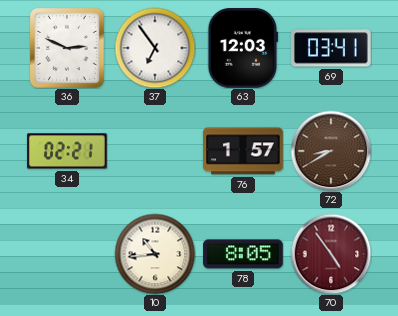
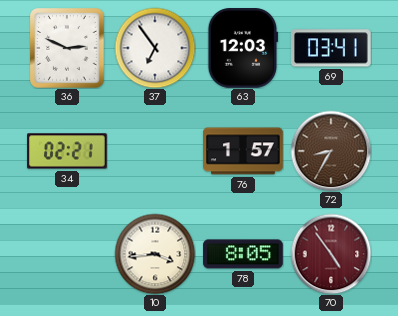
72: 8:40 -> 8:35
10: 10:44 -> 3:44
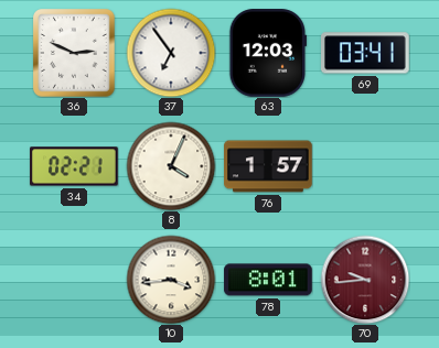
8: none -> 4:04
72: 8:35 -> none
78: 8:05 -> 8:01
70: 4:54 -> 9:44
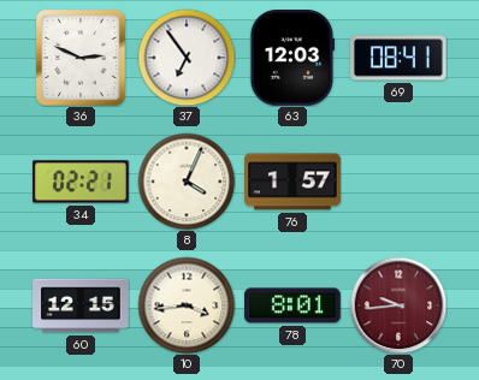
69: 03:41 -> 08:41
60: none -> 12:15
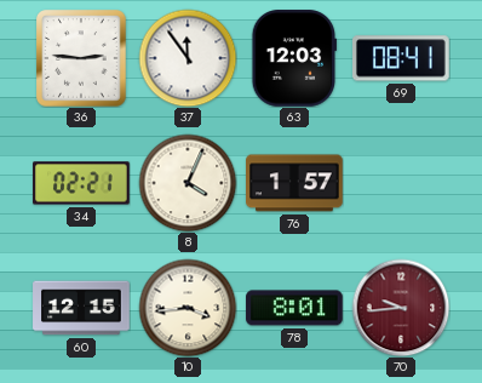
36: 2:49 -> 2:46
37: 6:54 -> 11:54
